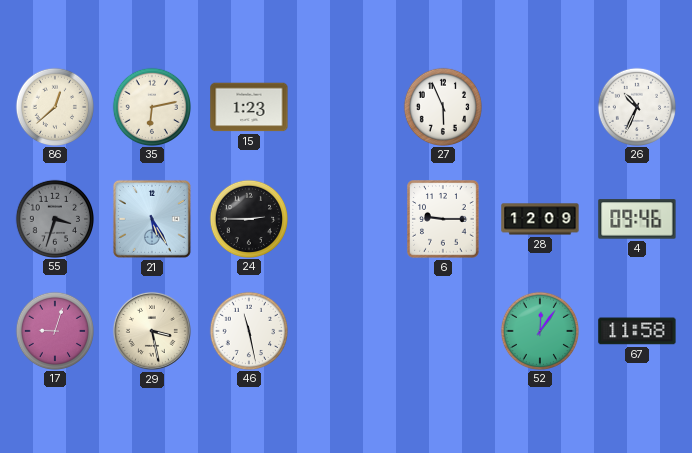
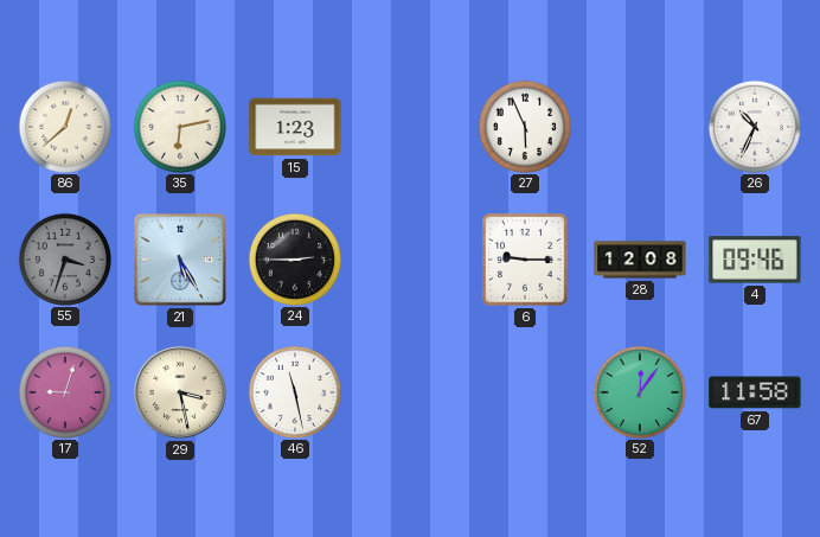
28: 12:09 -> 12:08
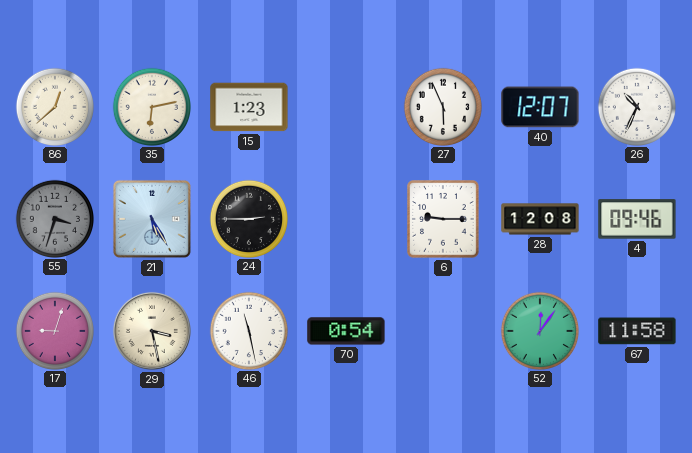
40: none -> 12:07
70: none -> 0:54
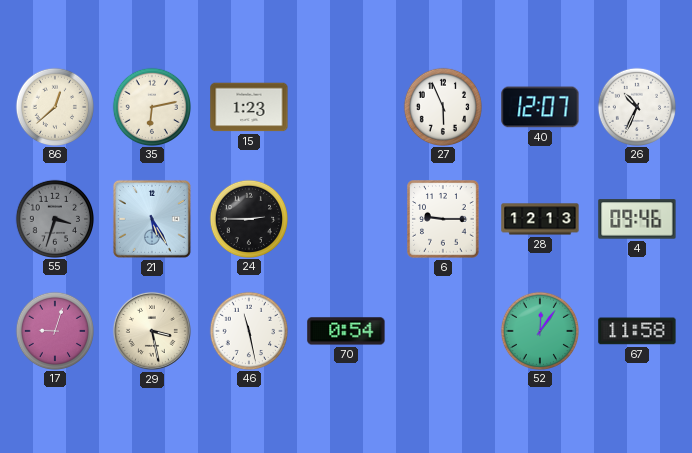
28: 12:08 -> 12:13
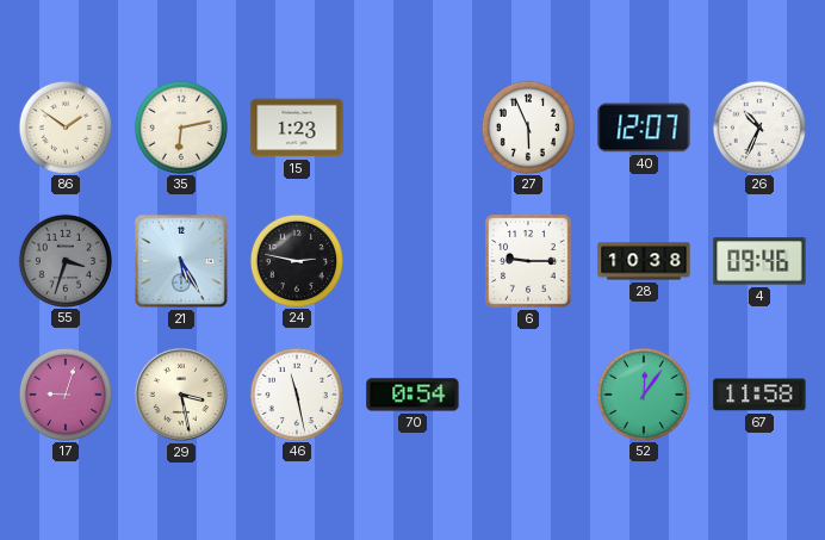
86: 12:38 -> 1:51
24: 2:45 -> 2:47
28: 12:13 -> 10:38
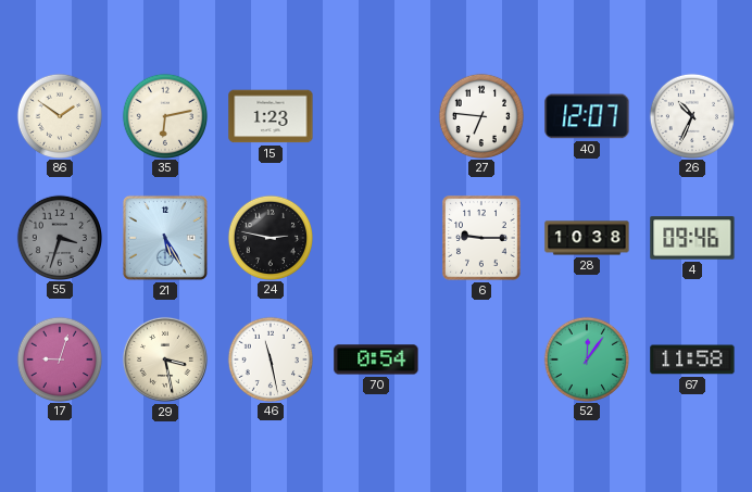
27: 5:56 -> 6:46
